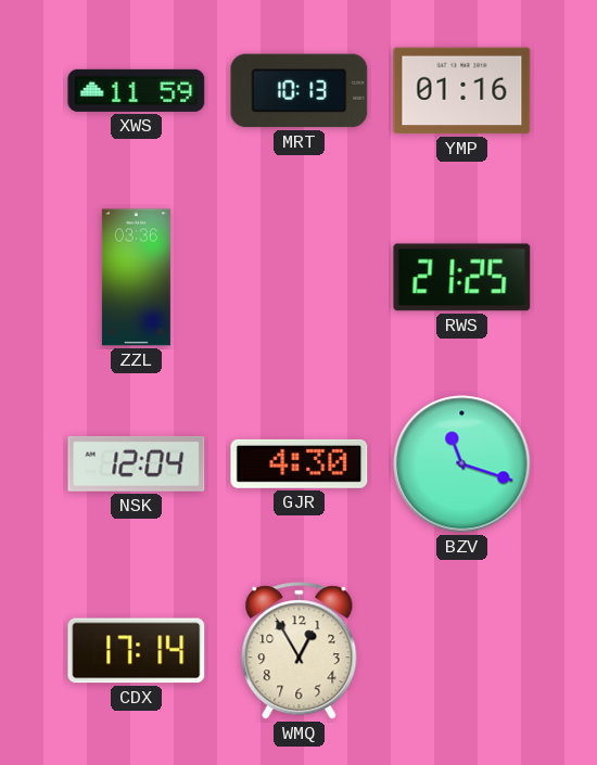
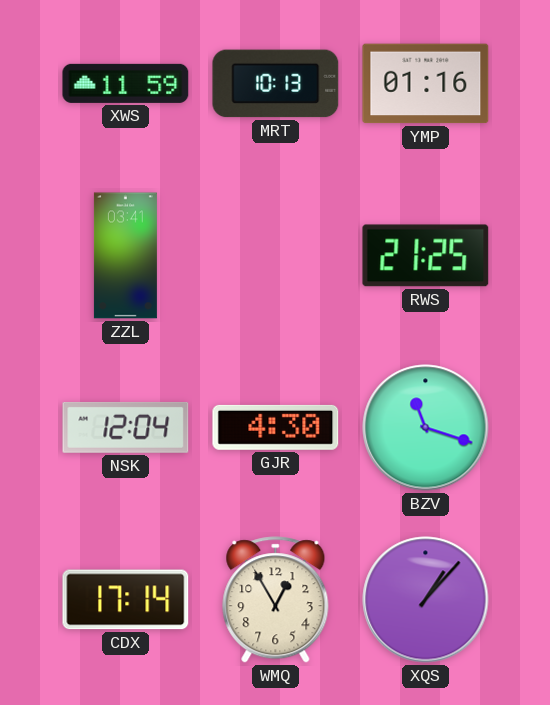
ZZL: 03:36 -> 03:41
XQS: none -> 1:07
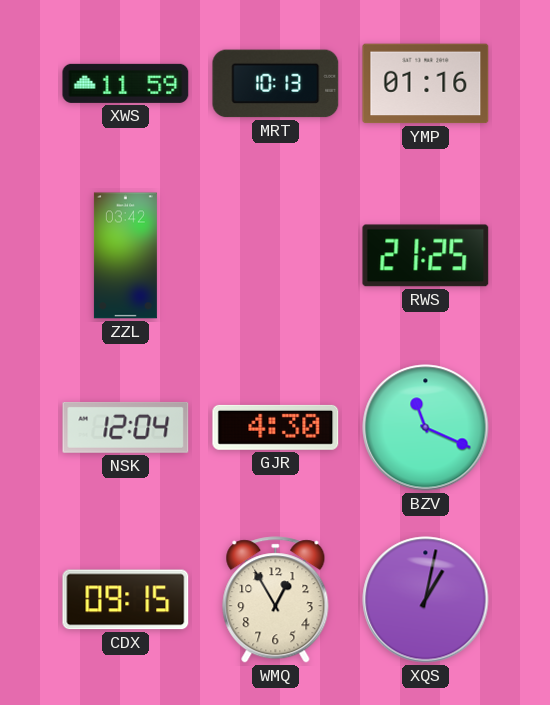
ZZL: 03:41 -> 03:42
BZV: 11:18 -> 11:19
CDX: 17:14 -> 09:15
XQS: 1:07 -> 1:02
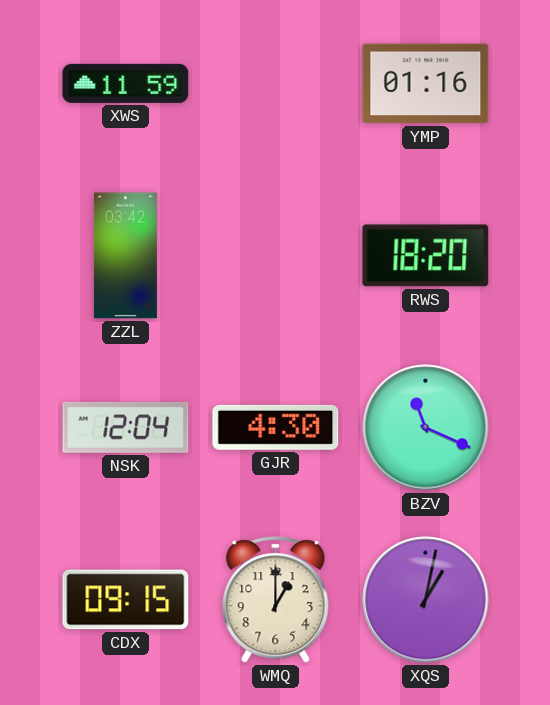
MRT: 10:13 -> none
RWS: 21:25 -> 18:20
WMQ: 12:55 -> 1:00
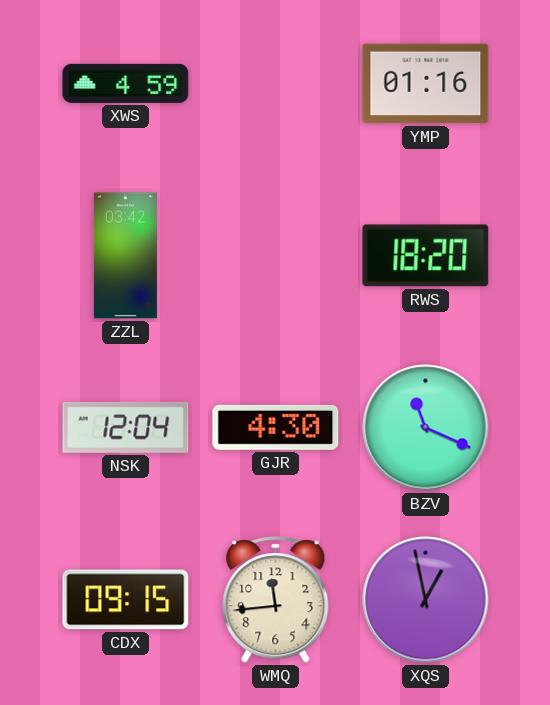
XWS: 11:59 -> 4:59
WMQ: 1:00 -> 11:44
XQS: 1:02 -> 12:58
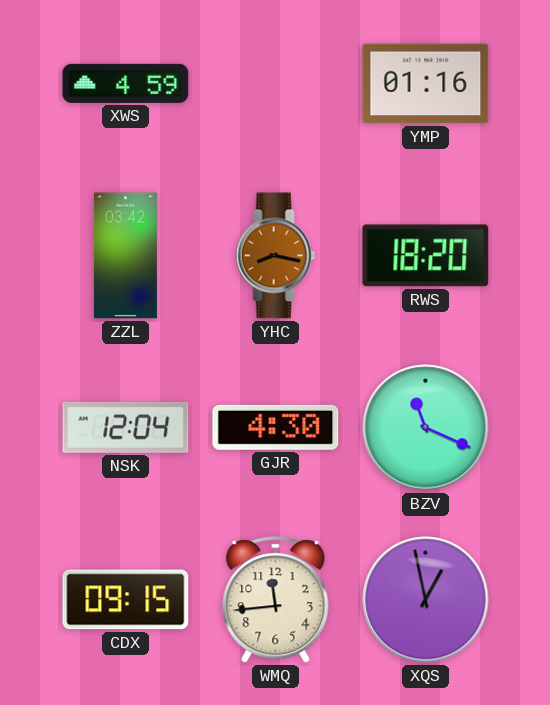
YHC: none -> 8:17
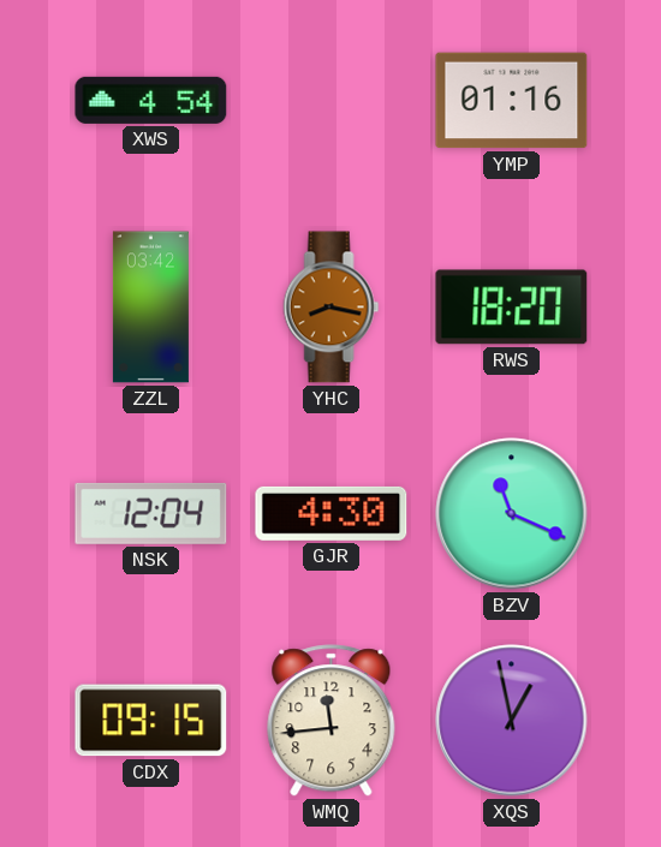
XWS: 4:59 -> 4:54
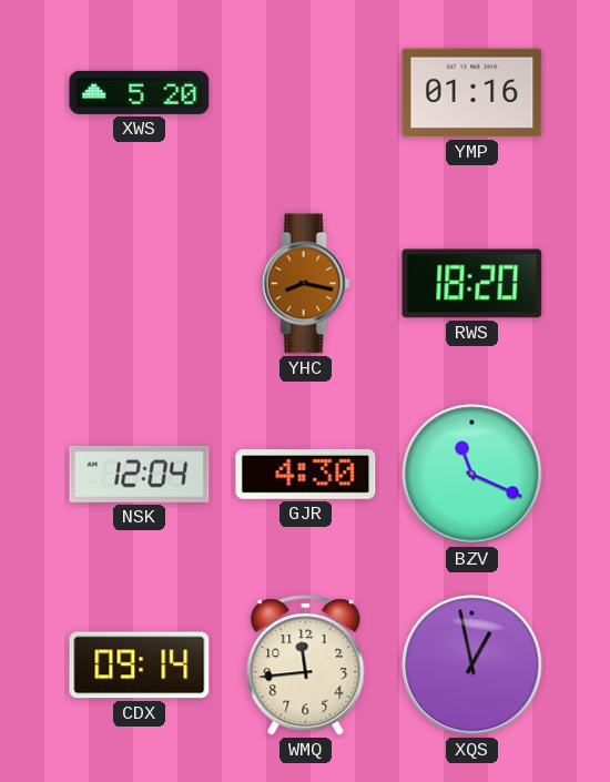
XWS: 4:54 -> 5:20
ZZL: 03:42 -> none
CDX: 09:15 -> 09:14
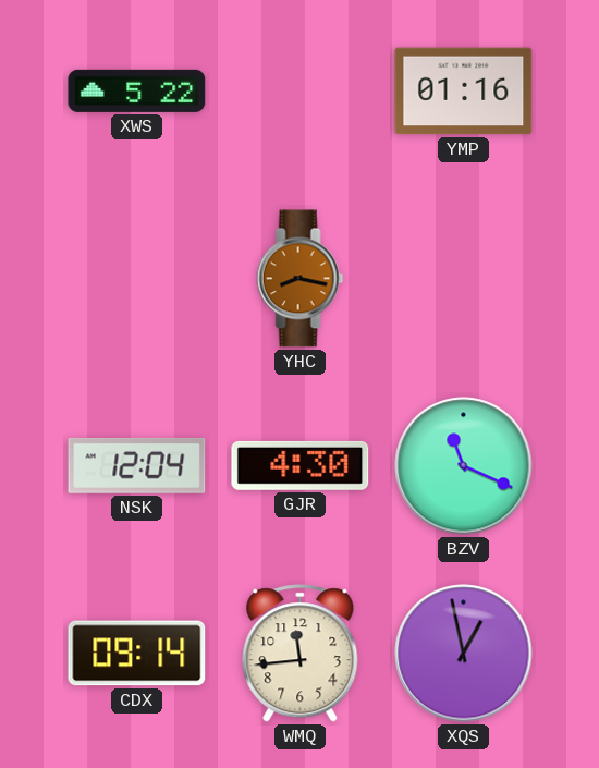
XWS: 5:20 -> 5:22
RWS: 18:20 -> none
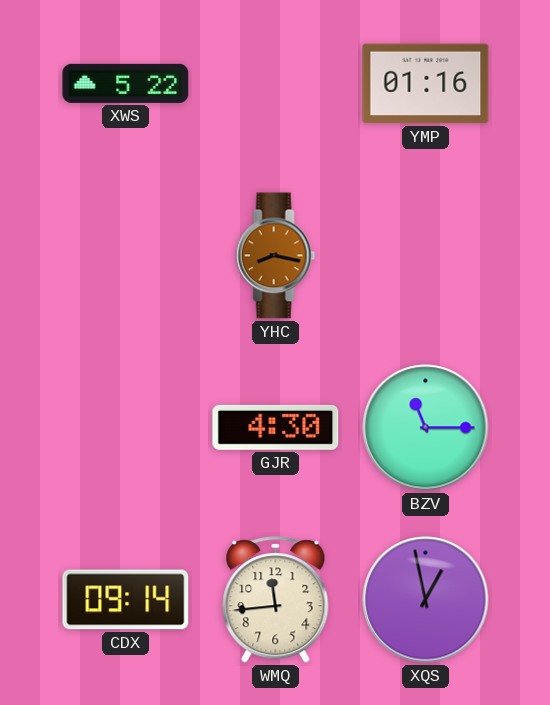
NSK: 12:04 -> none
BZV: 11:19 -> 11:15
